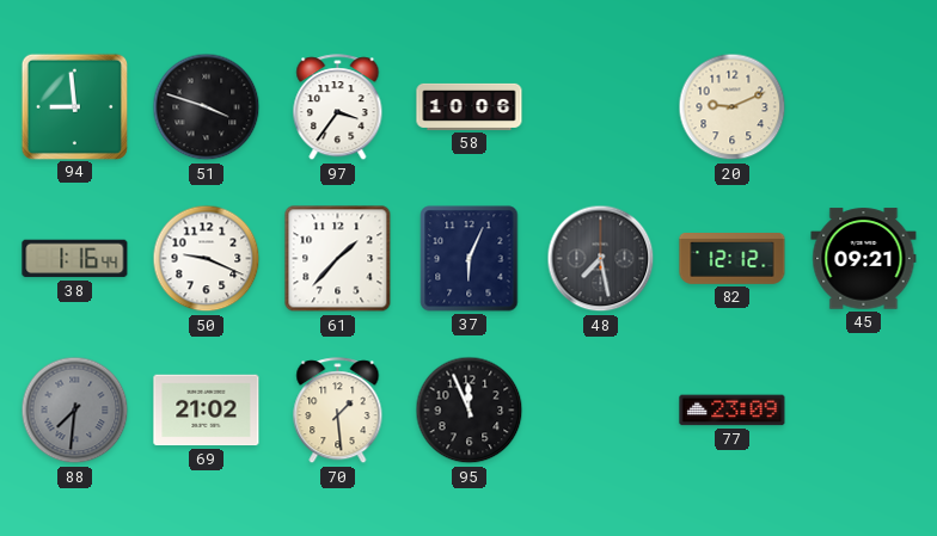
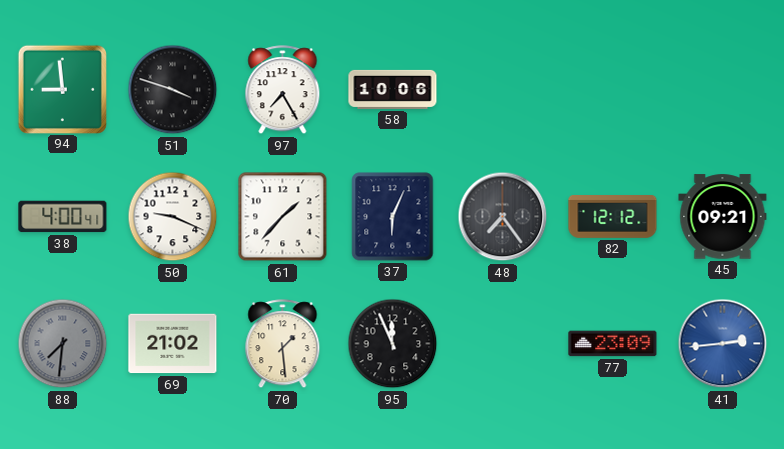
97: 3:36 -> 7:25
20: 9:11 -> none
38: 1:16 -> 4:00
48: 7:28 -> 7:24
41: none -> 2:44
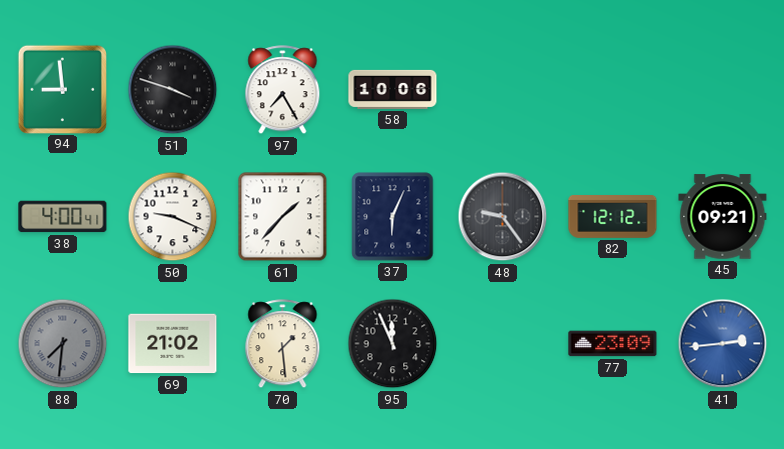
48: 7:24 -> 9:24
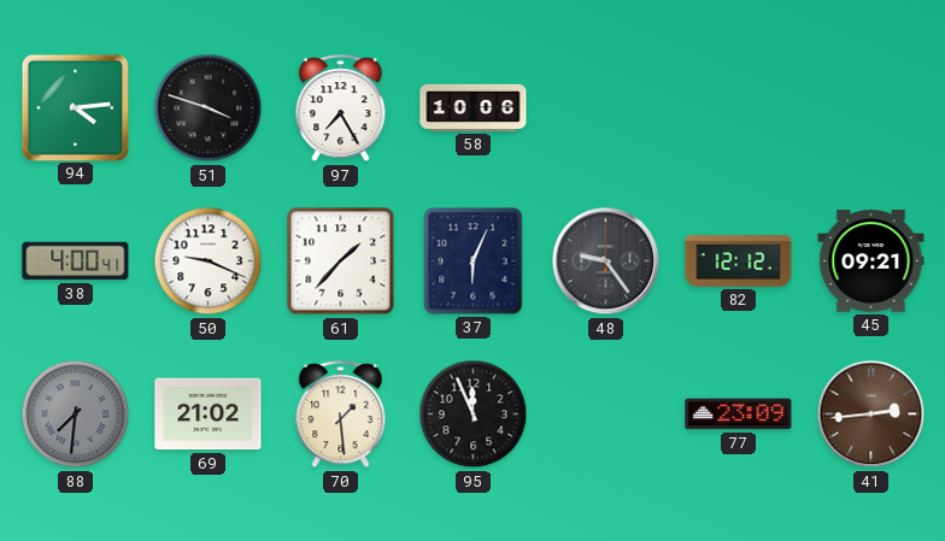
94: 8:59 -> 4:14
41 dial: blue -> brown
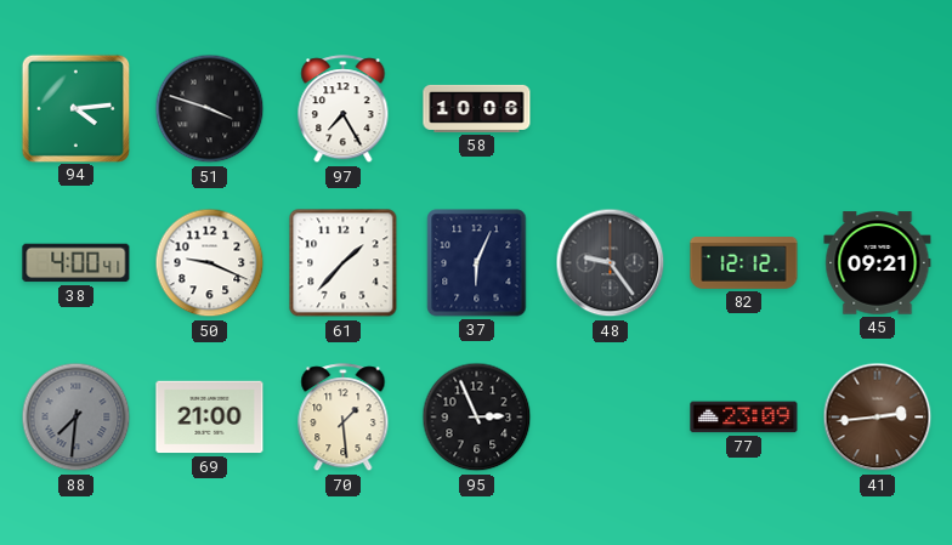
69: 21:02 -> 21:00
95: 11:56 -> 2:56
